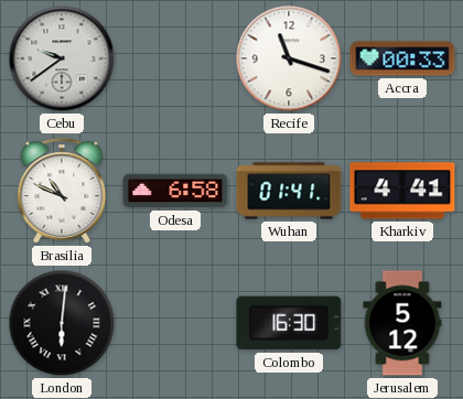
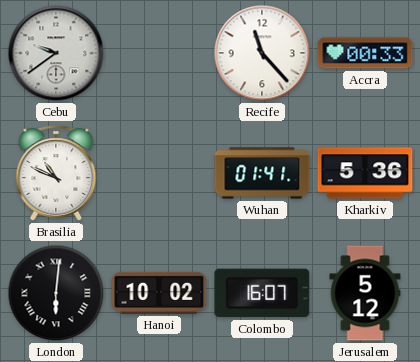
Recife: 11:18 -> 11:23
Odesa: 6:58 -> none
Kharkiv: 4:41 -> 5:36
Hanoi: none -> 10:02
Colombo: 16:30 -> 16:07
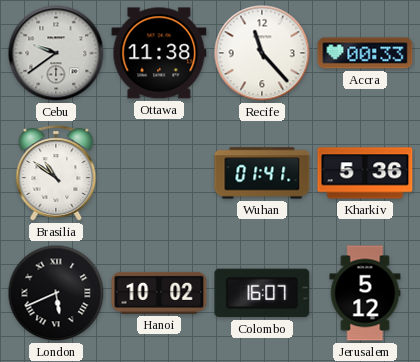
Ottawa: none -> 11:38
Brasilia: 10:49 -> 10:51
London: 6:01 -> 5:41
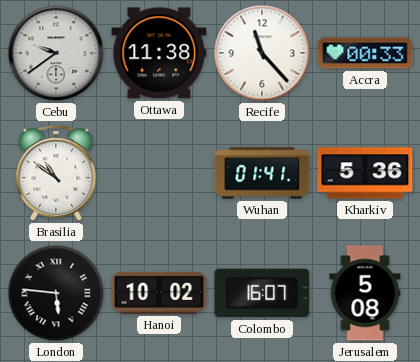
London: 5:41 -> 5:46
Jerusalem: 5:12 -> 5:08
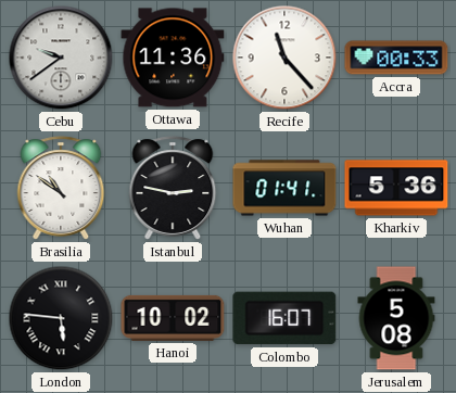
Ottawa: 11:38 -> 11:36
Istanbul: none -> 2:47
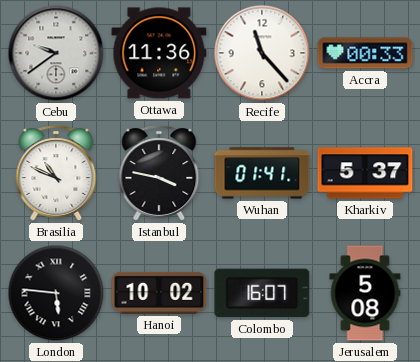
Brasilia: 10:51 -> 10:49
Istanbul: 2:47 -> 3:47
Kharkiv: 5:36 -> 5:37
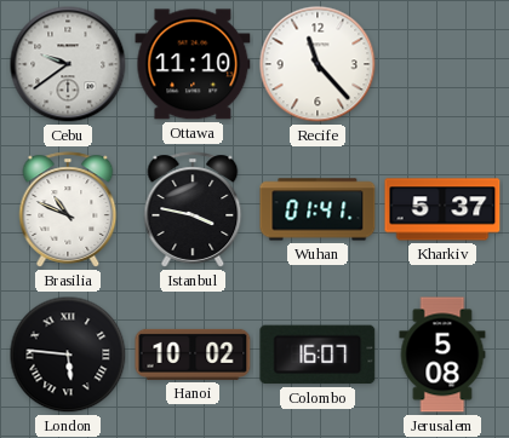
Ottawa: 11:36 -> 11:10
Accra: 00:33 -> none
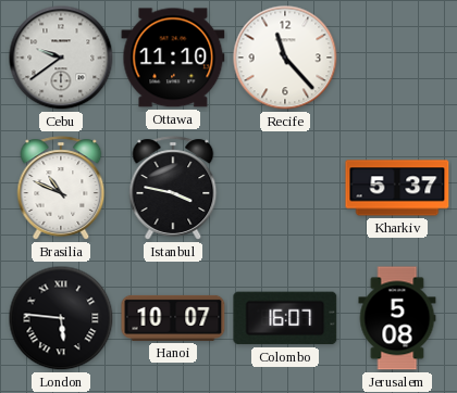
Wuhan: 01:41 -> none
Hanoi: 10:02 -> 10:07
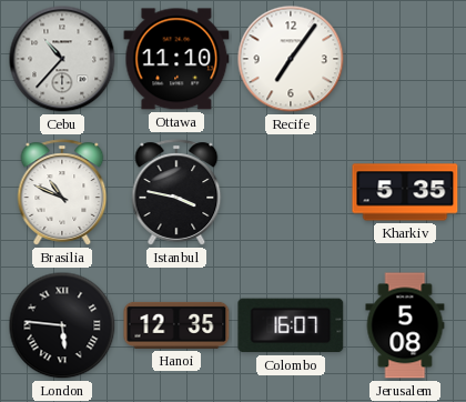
Cebu: 9:39 -> 10:37
Recife: 11:23 -> 7:06
Kharkiv: 5:37 -> 5:35
Hanoi: 10:07 -> 12:35
